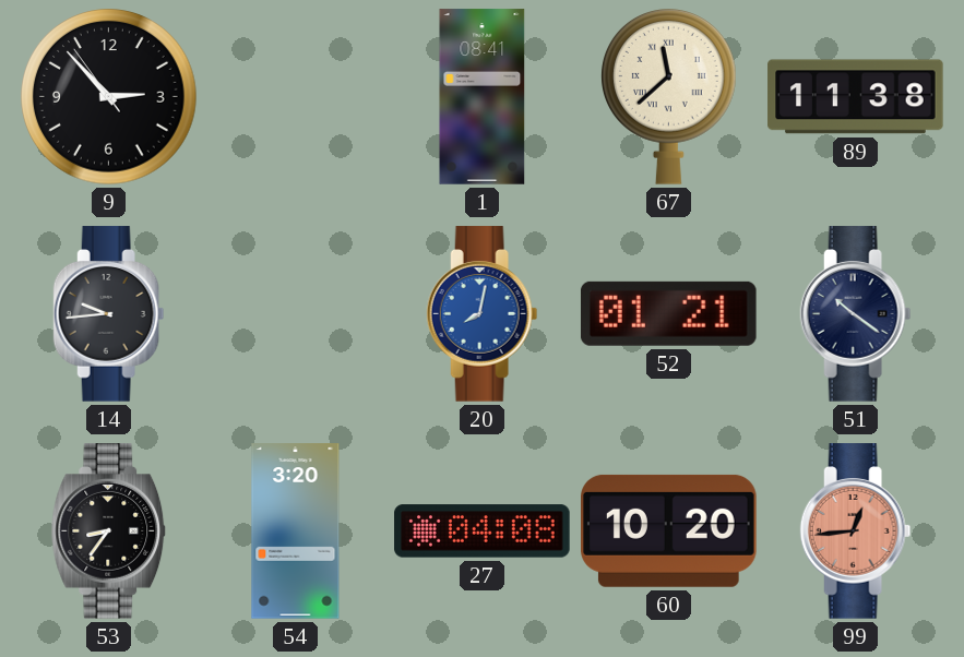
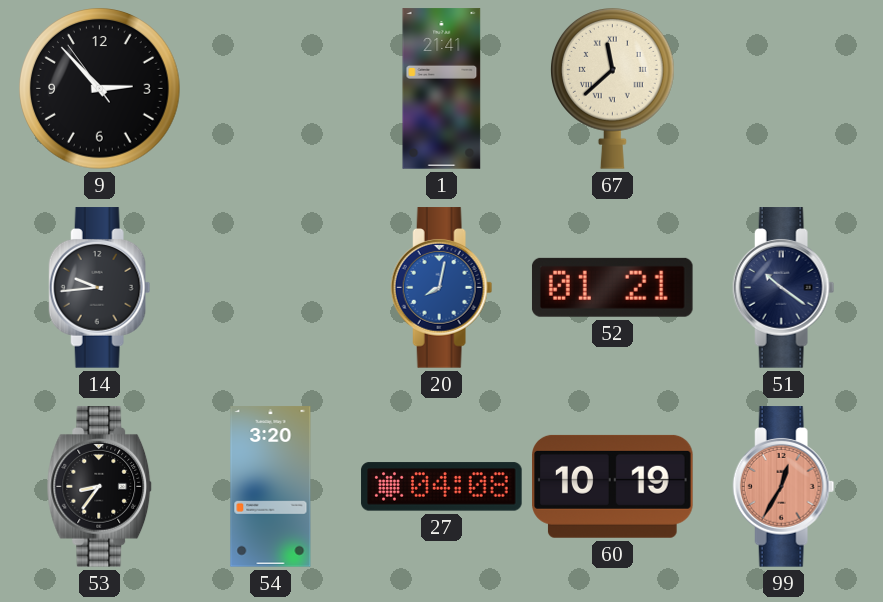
1: 08:41 -> 21:41
89: 11:38 -> none
60: 10:20 -> 10:19
99: 12:44 -> 12:35
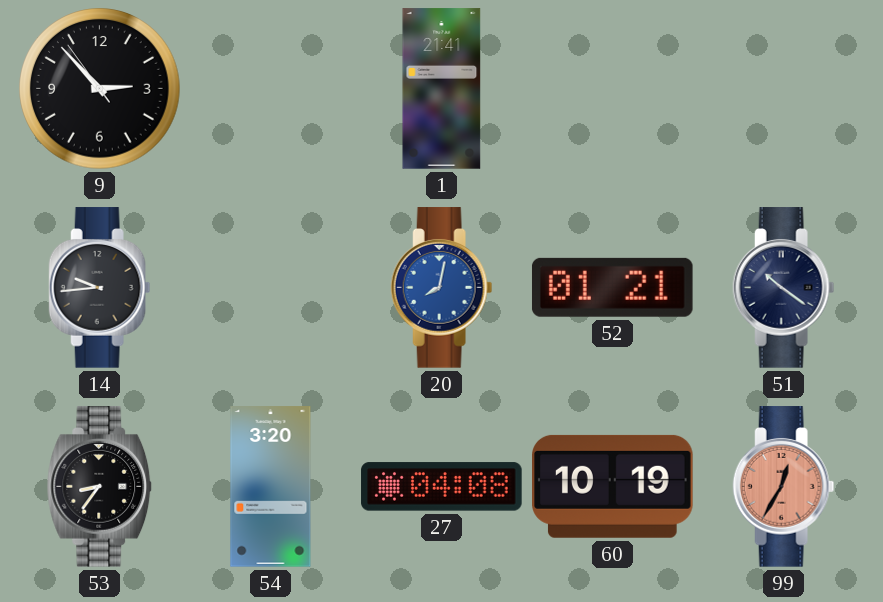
67: 11:38 -> none
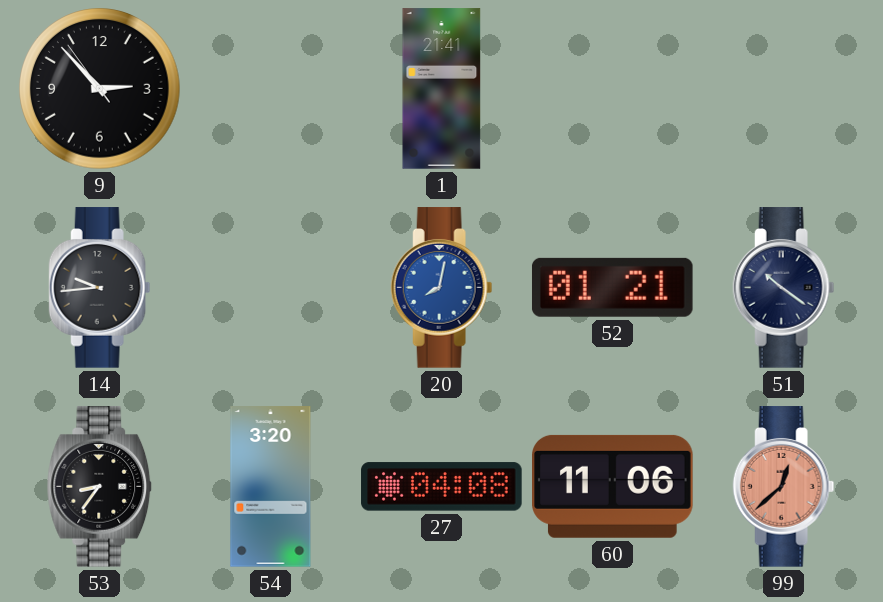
60: 10:19 -> 11:06
99: 12:35 -> 12:38
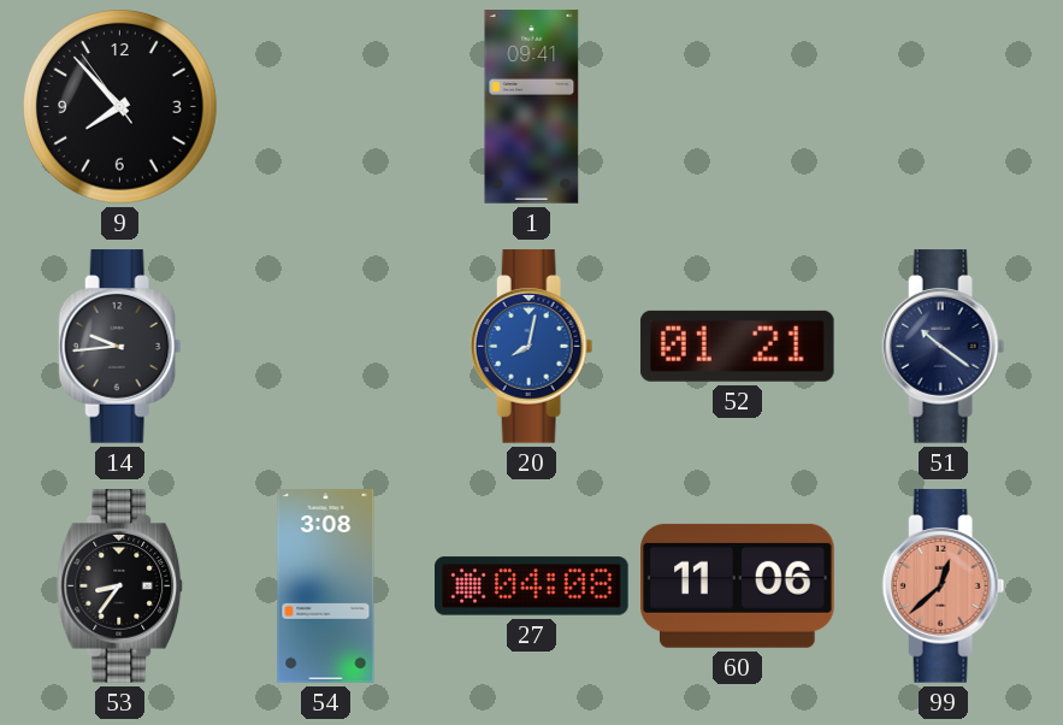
9: 2:52 -> 7:52
1: 21:41 -> 09:41
54: 3:20 -> 3:08
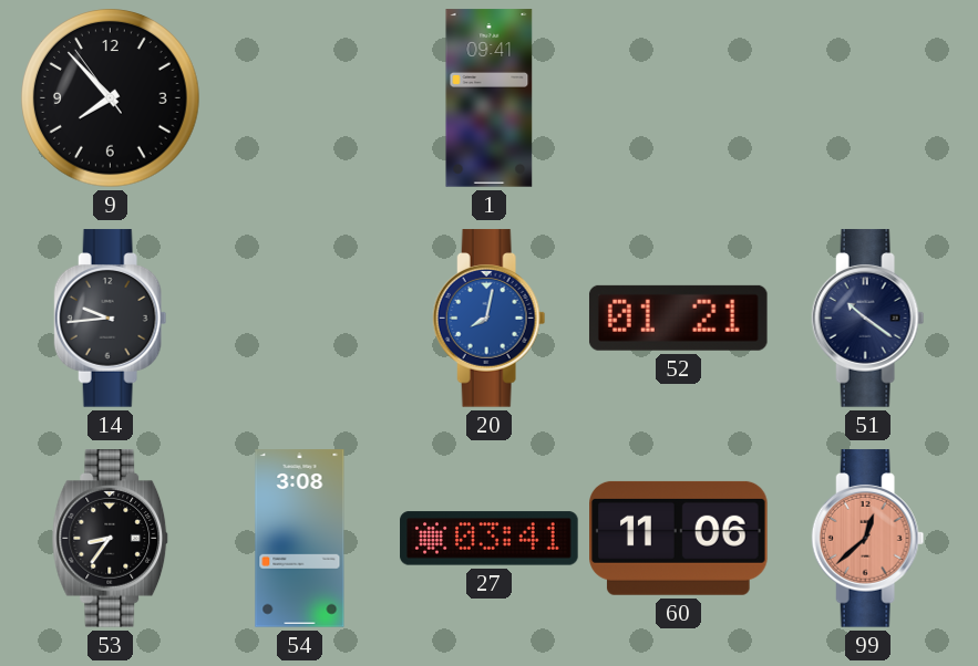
27: 04:08 -> 03:41
